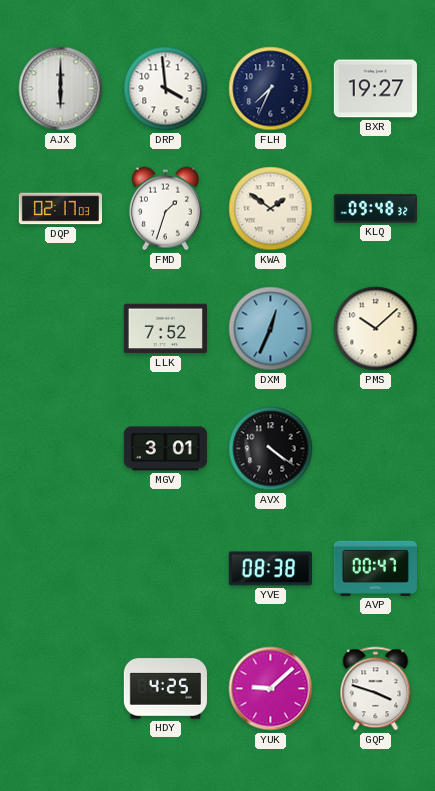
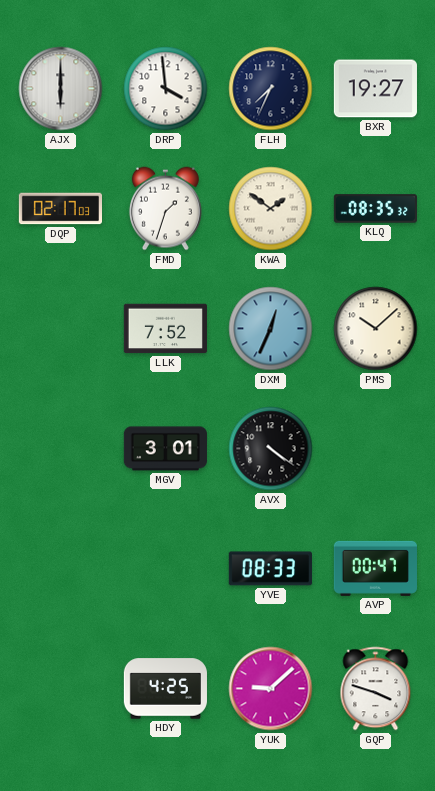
KLQ: 09:48 -> 08:35
YVE: 08:38 -> 08:33
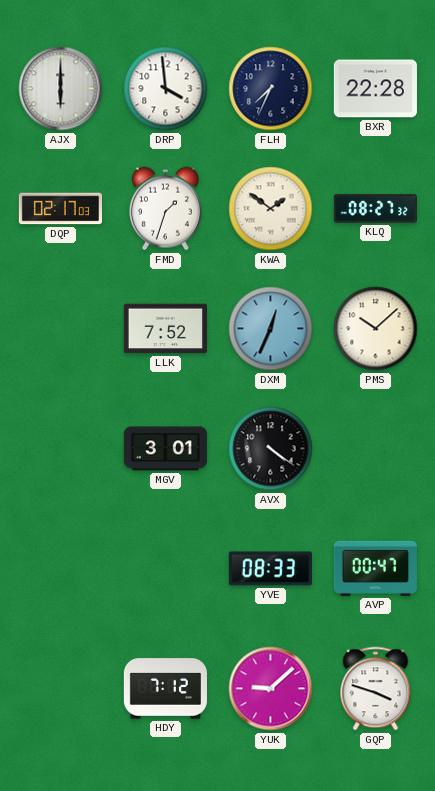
BXR: 19:27 -> 22:28
KLQ: 08:35 -> 08:27
HDY: 4:25 -> 7:12
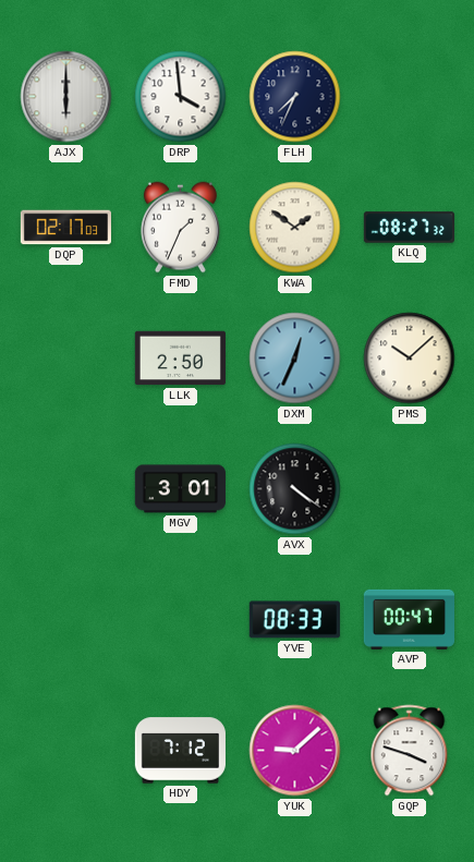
BXR: 22:28 -> none
FMD: 1:33 -> 1:34
LLK: 7:52 -> 2:50
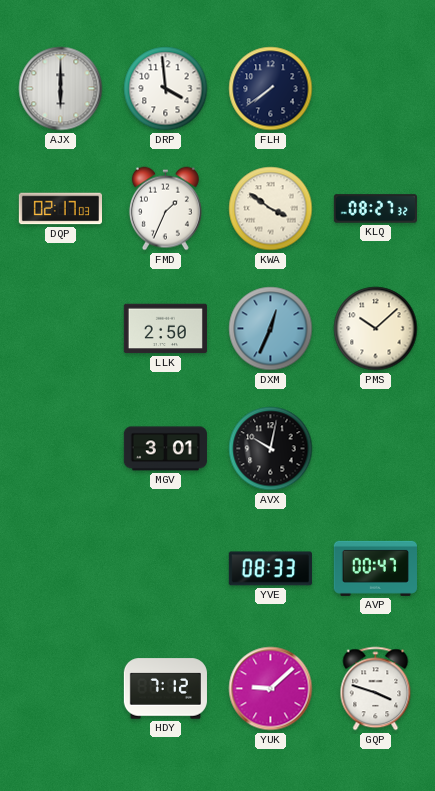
FLH: 7:34 -> 7:39
KWA: 1:51 -> 3:51
AVX: 4:21 -> 10:02
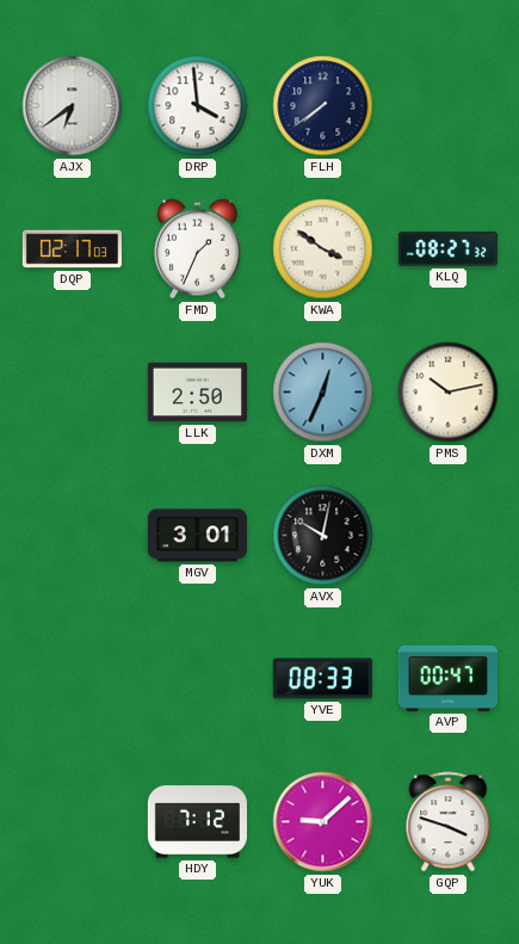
AJX: 6:00 -> 6:39
PMS: 10:08 -> 10:13
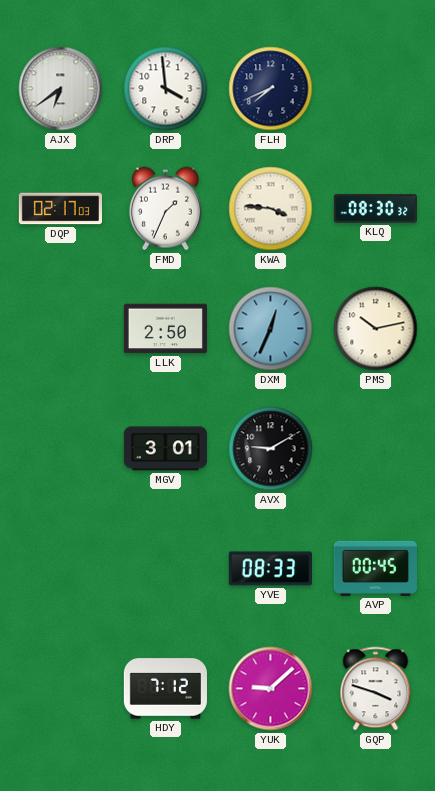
FLH: 7:39 -> 7:41
KWA: 3:51 -> 3:46
KLQ: 08:27 -> 08:30
AVX: 10:02 -> 9:10
AVP: 00:47 -> 00:45
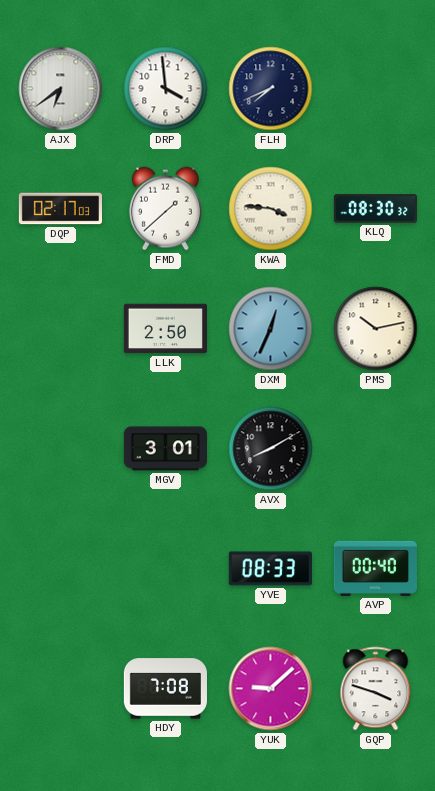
FMD: 1:34 -> 1:38
AVX: 9:10 -> 8:10
AVP: 00:45 -> 00:40
HDY: 7:12 -> 7:08
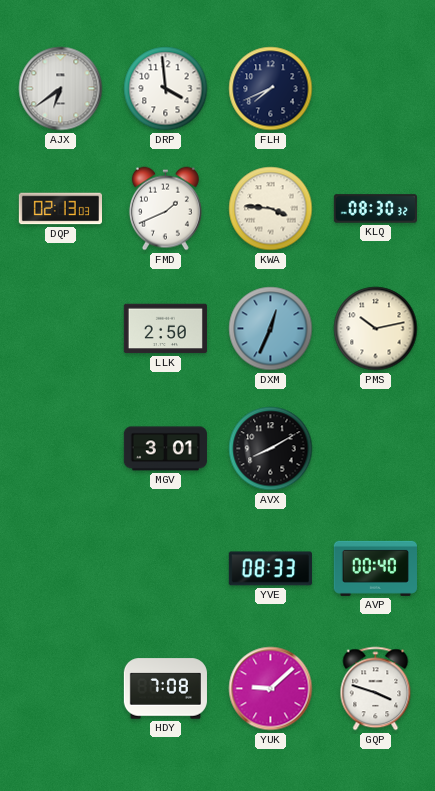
DQP: 02:17 -> 02:13
FMD: 1:38 -> 1:41
